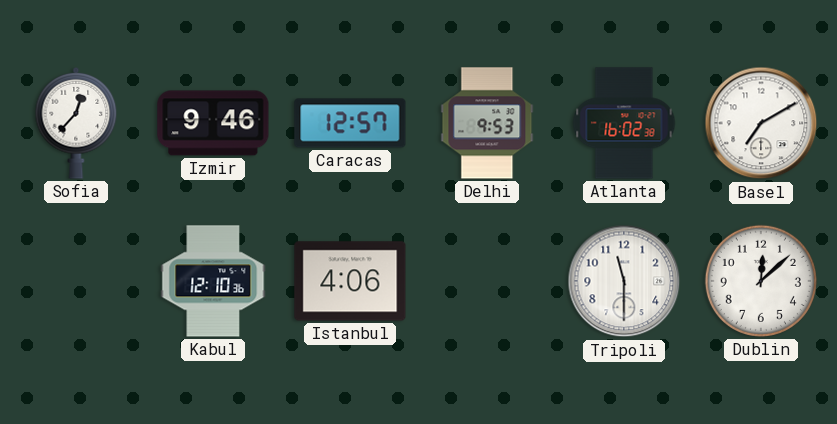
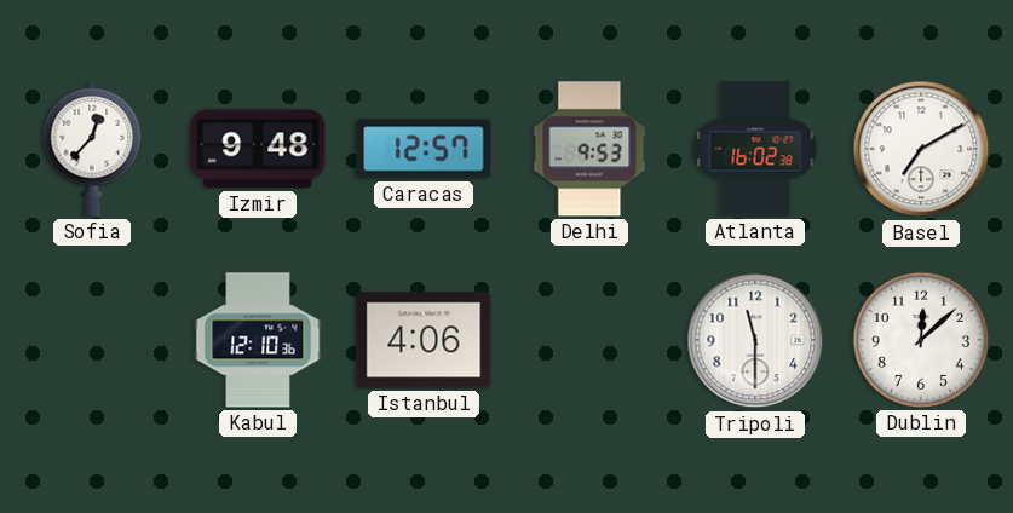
Izmir: 9:46 -> 9:48
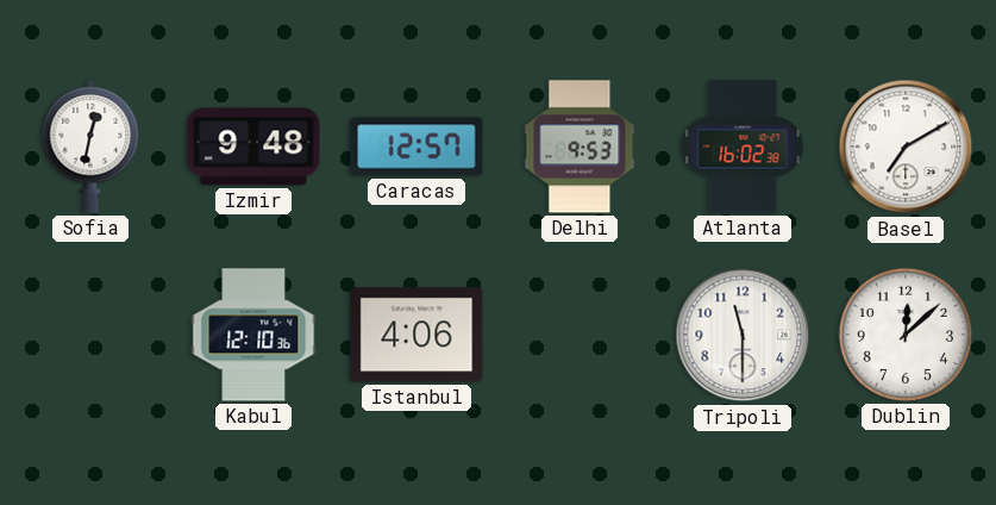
Sofia: 12:37 -> 12:32
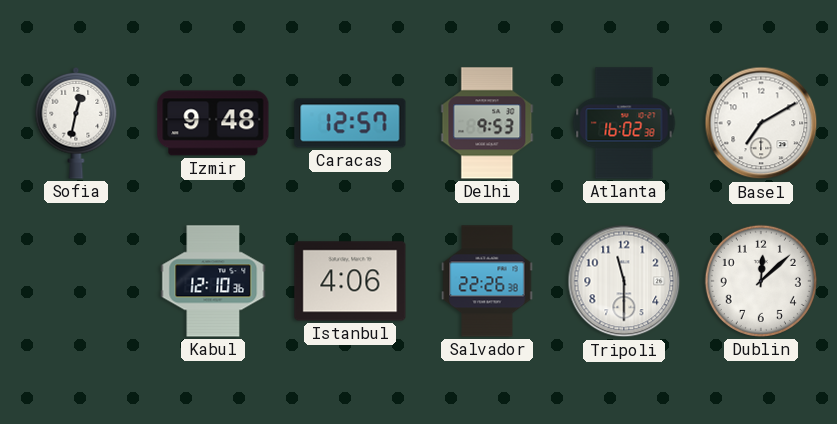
Salvador: none -> 22:26
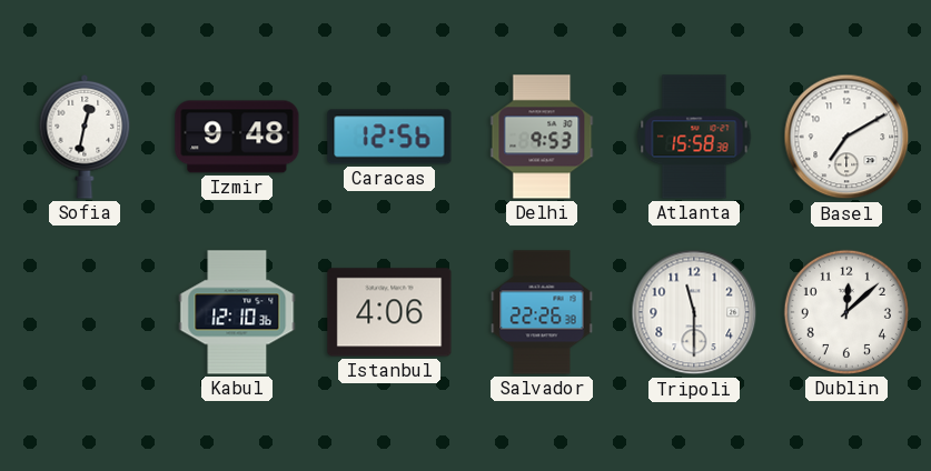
Caracas: 12:57 -> 12:56
Atlanta: 16:02 -> 15:58
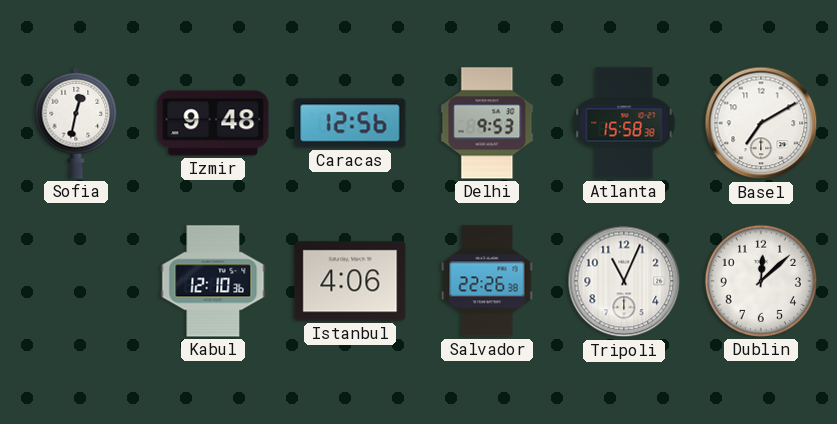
Tripoli: 11:30 -> 11:04
